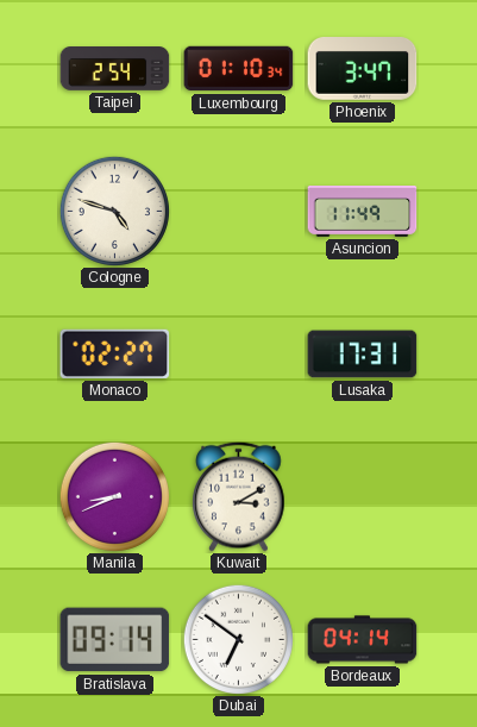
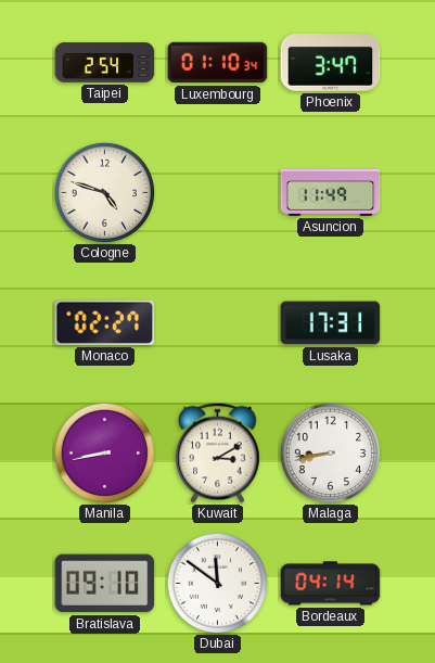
Manila: 8:41 -> 8:43
Malaga: none -> 8:43
Bratislava: 09:14 -> 09:10
Dubai: 6:51 -> 11:51
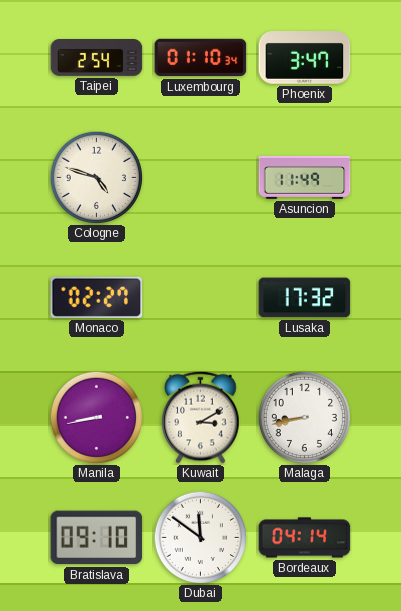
Lusaka: 17:31 -> 17:32
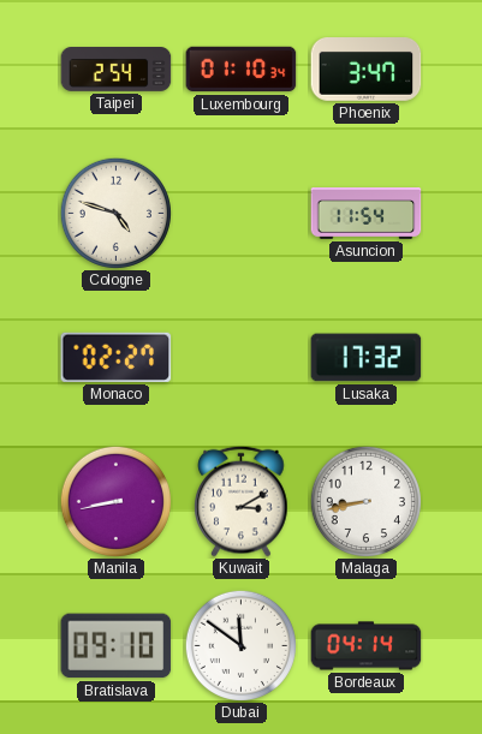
Asuncion: 11:49 -> 11:54
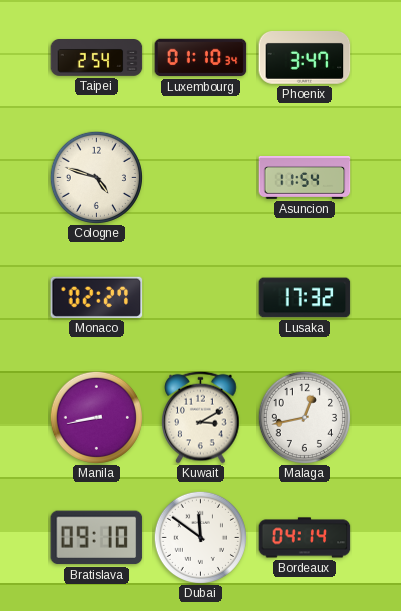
Malaga: 8:43 -> 12:43
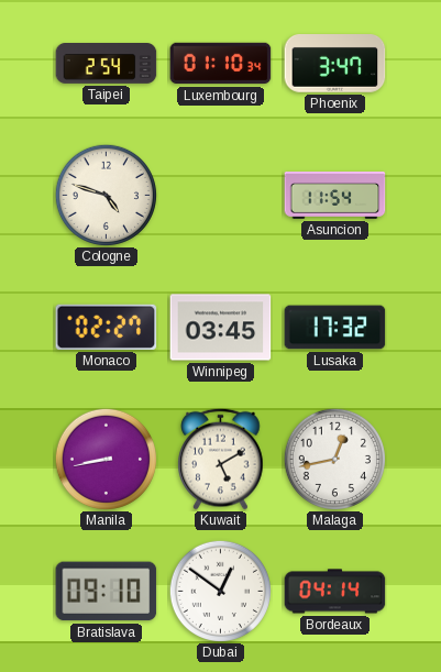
Winnipeg: none -> 03:45
Kuwait: 3:10 -> 5:10
Dubai: 11:51 -> 12:51
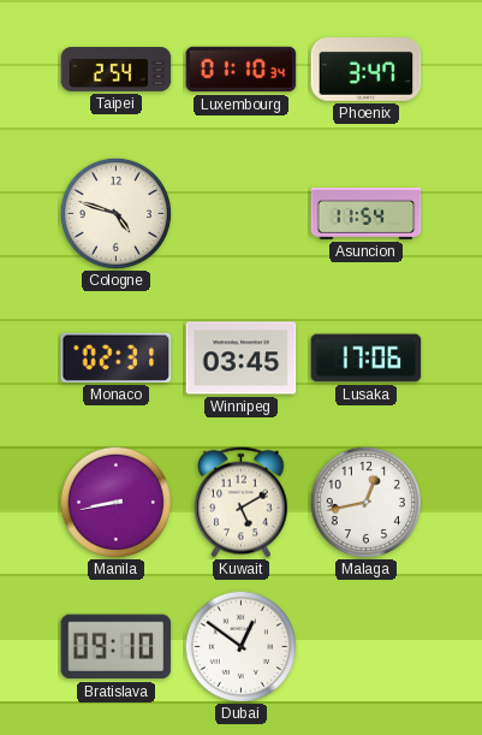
Monaco: 02:27 -> 02:31
Lusaka: 17:32 -> 17:06
Bordeaux: 04:14 -> none
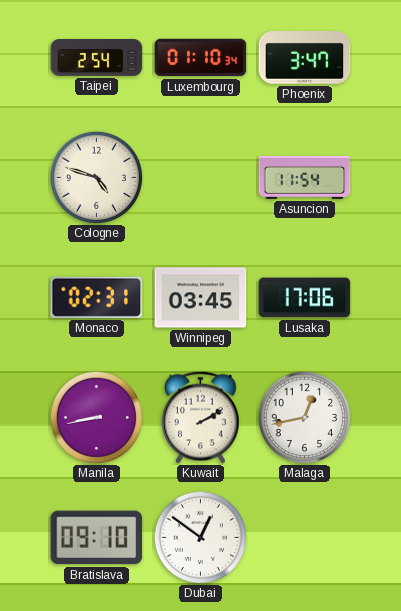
Kuwait: 5:10 -> 2:10
